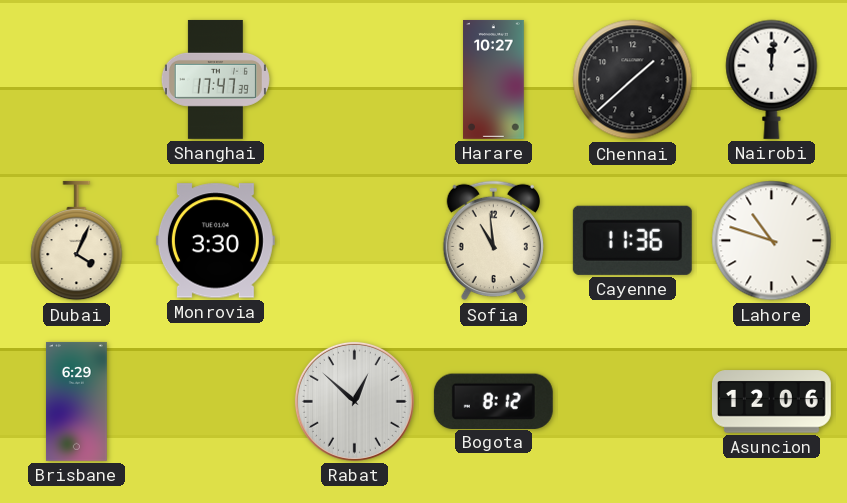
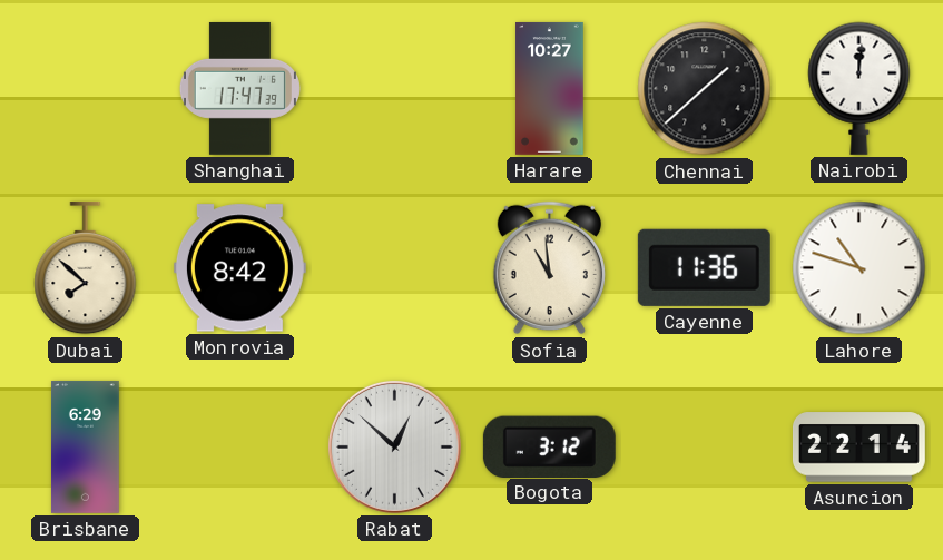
Dubai: 4:04 -> 7:52
Monrovia: 3:30 -> 8:42
Bogota: 8:12 -> 3:12
Asuncion: 12:06 -> 22:14
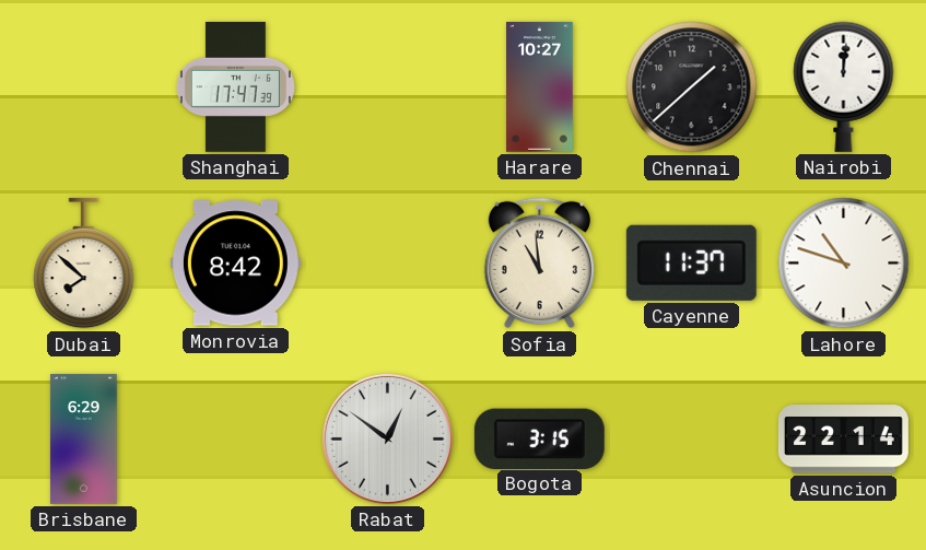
Cayenne: 11:36 -> 11:37
Rabat: 12:52 -> 12:51
Bogota: 3:12 -> 3:15
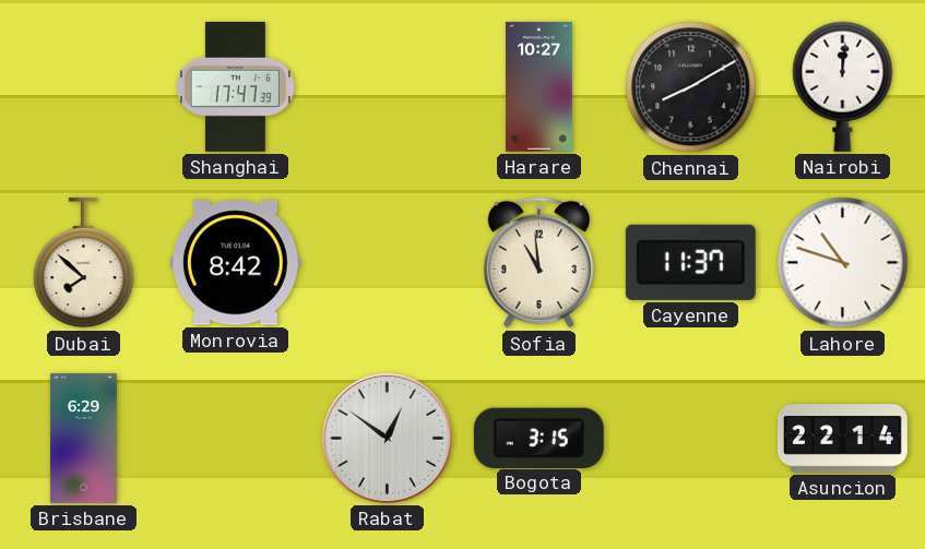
Chennai: 1:38 -> 8:10
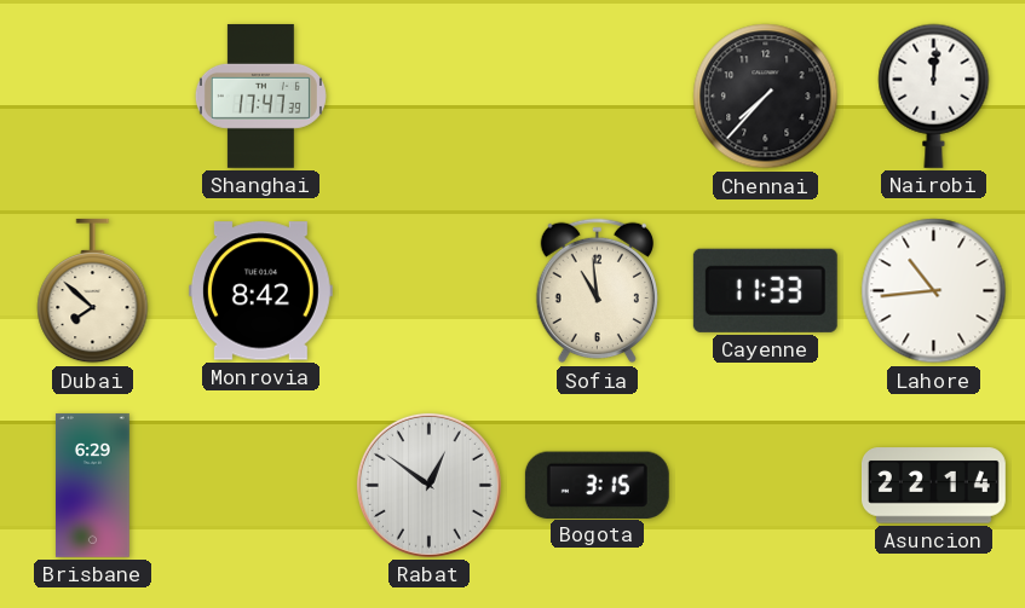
Harare: 10:27 -> none
Chennai: 8:10 -> 7:37
Cayenne: 11:37 -> 11:33
Lahore: 10:48 -> 10:44
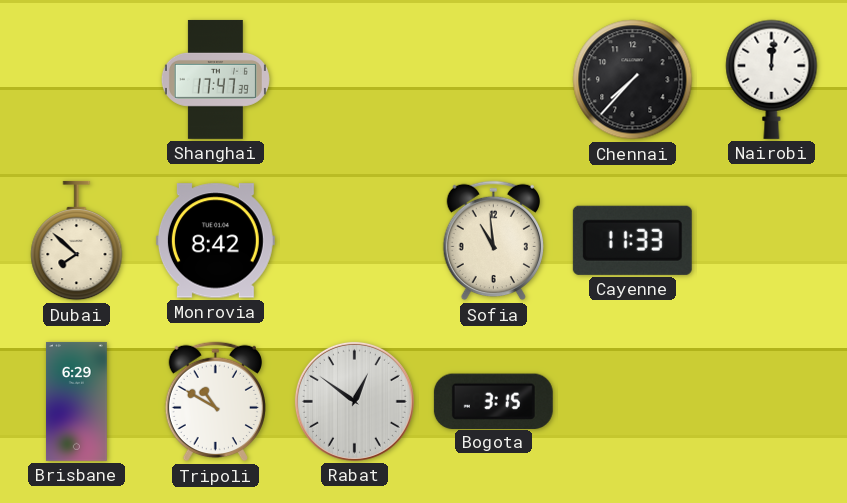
Lahore: 10:44 -> none
Tripoli: none -> 10:50
Asuncion: 22:14 -> none
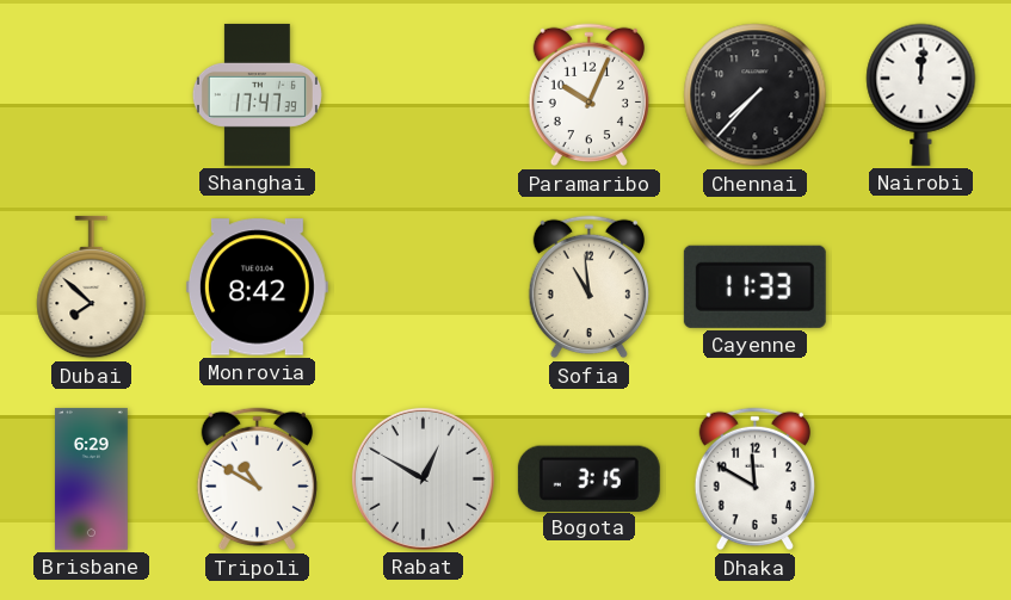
Paramaribo: none -> 10:04
Rabat: 12:51 -> 12:50
Dhaka: none -> 11:50
